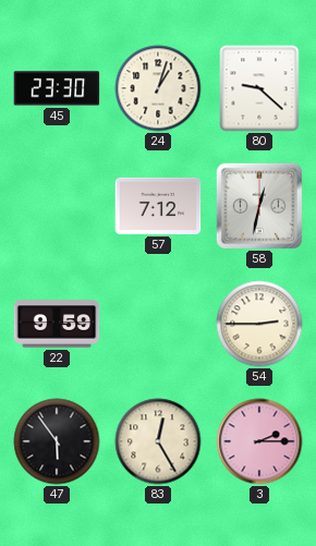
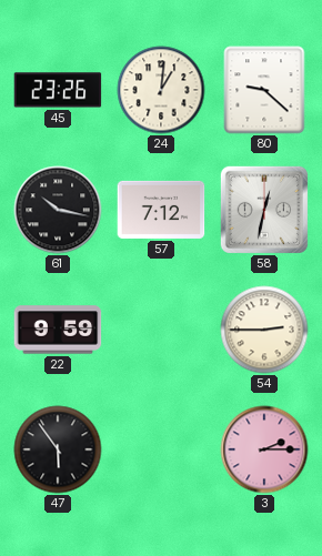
45: 23:30 -> 23:26
24: 1:03 -> 1:01
61: none -> 10:17
83: 12:25 -> none
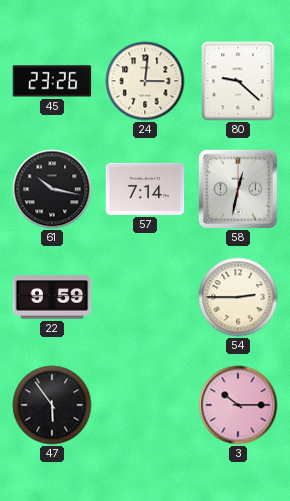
24: 1:01 -> 3:01
57: 7:12 -> 7:14
3: 2:15 -> 10:15
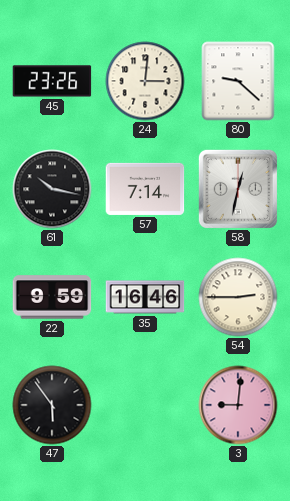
35: none -> 16:46
3: 10:15 -> 9:01
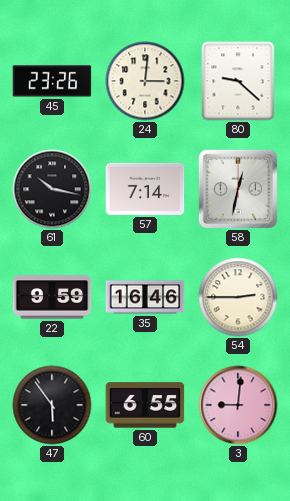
60: none -> 6:55
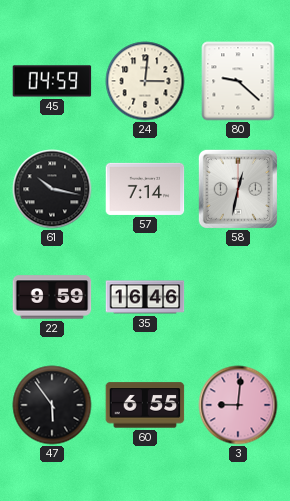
45: 23:26 -> 04:59
54: 2:45 -> none
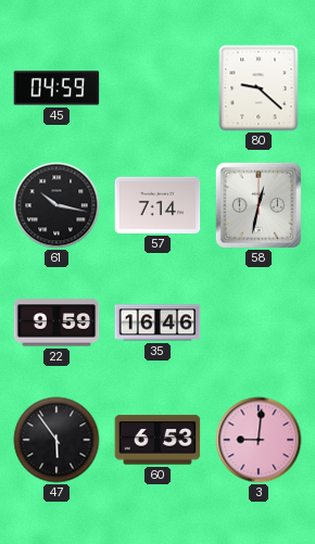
24: 3:01 -> none
60: 6:55 -> 6:53
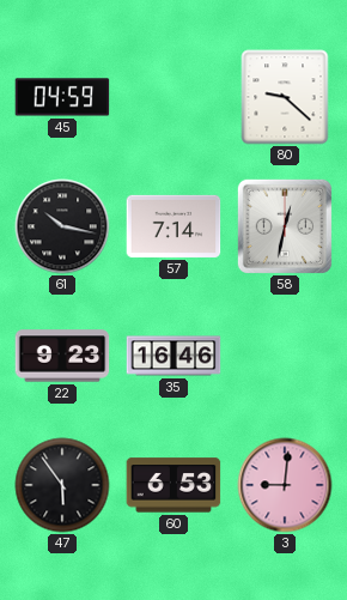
22: 9:59 -> 9:23
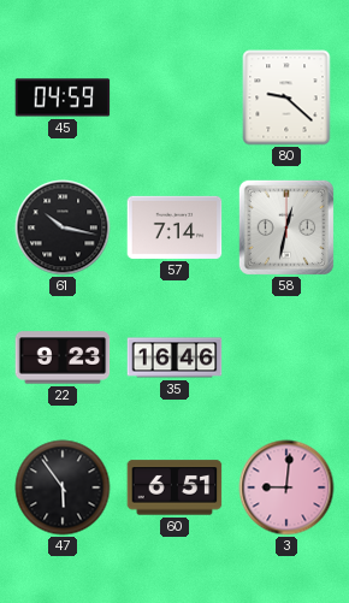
60: 6:53 -> 6:51
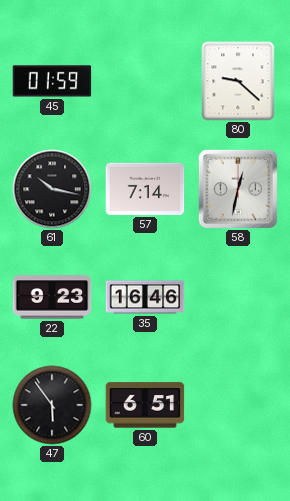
45: 04:59 -> 01:59
3: 9:01 -> none
